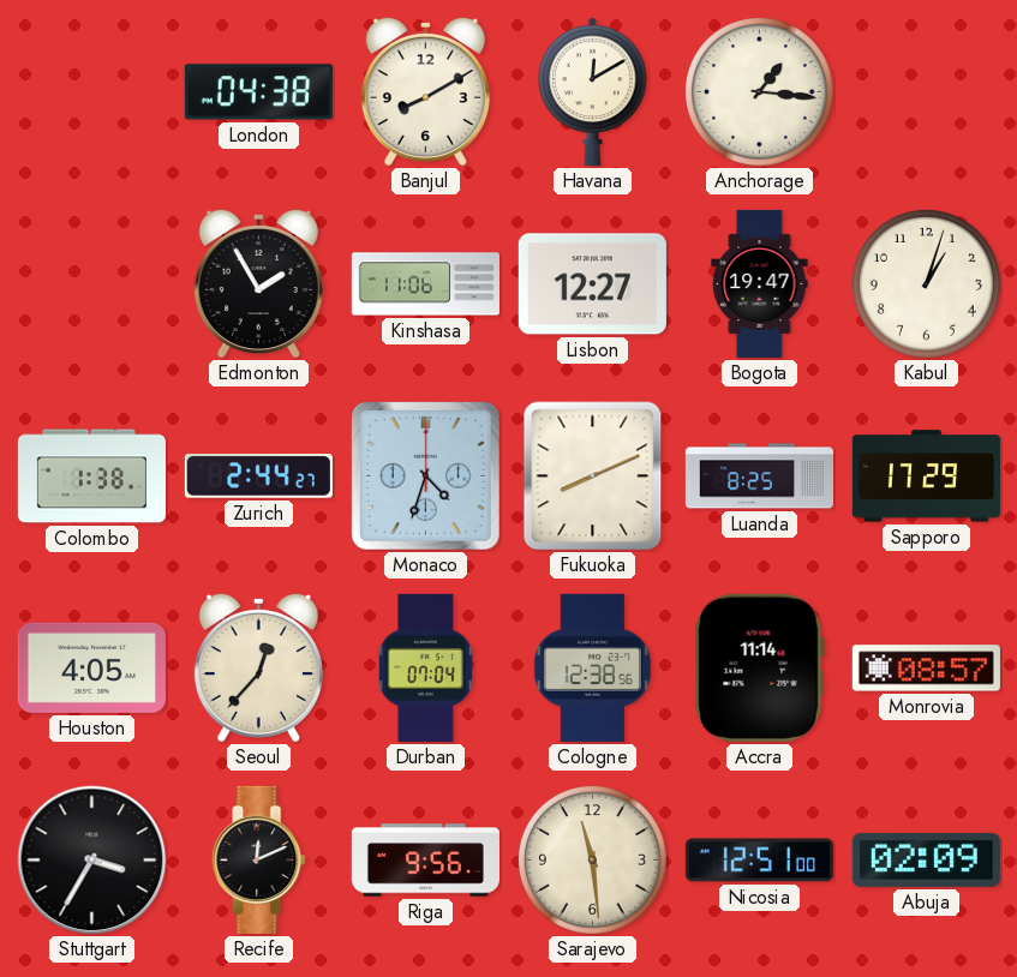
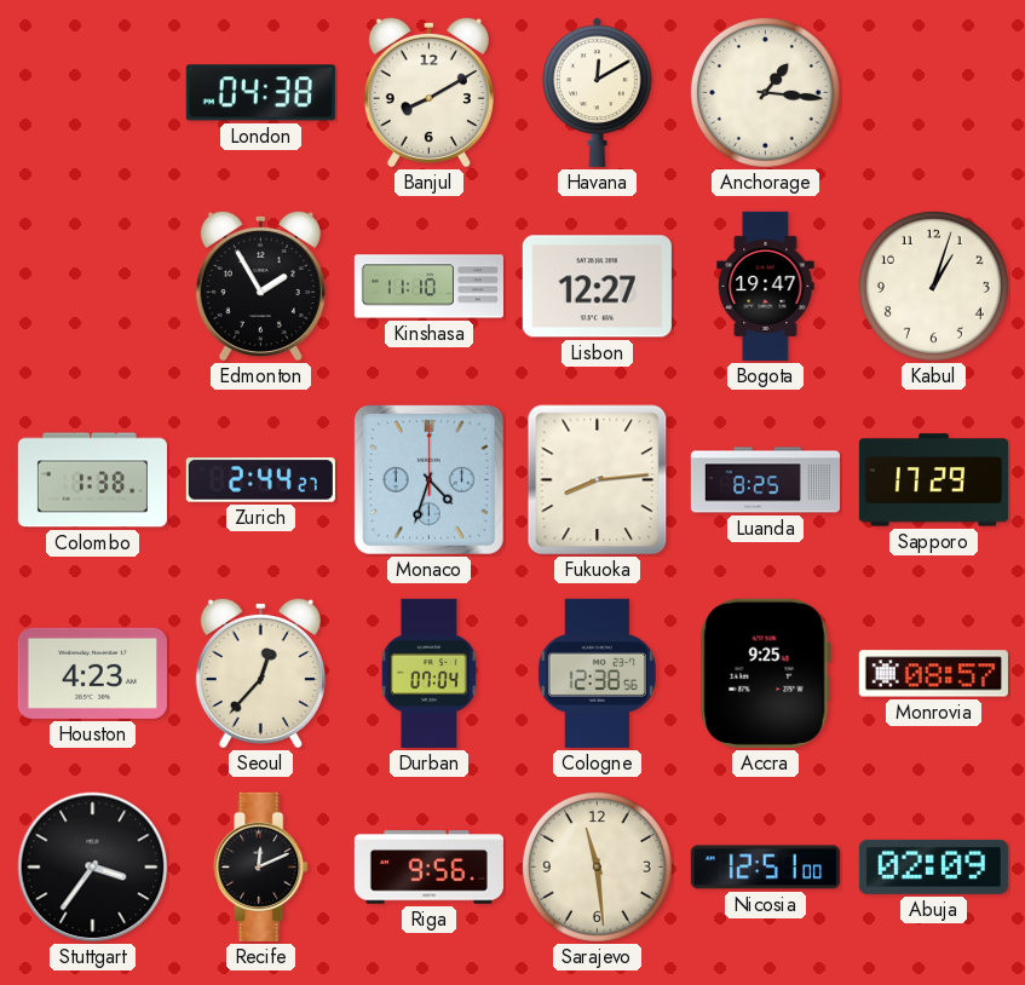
Kinshasa: 11:06 -> 11:10
Fukuoka: 8:11 -> 8:14
Houston: 4:05 -> 4:23
Accra: 11:14 -> 9:25
Stuttgart: 3:35 -> 3:36
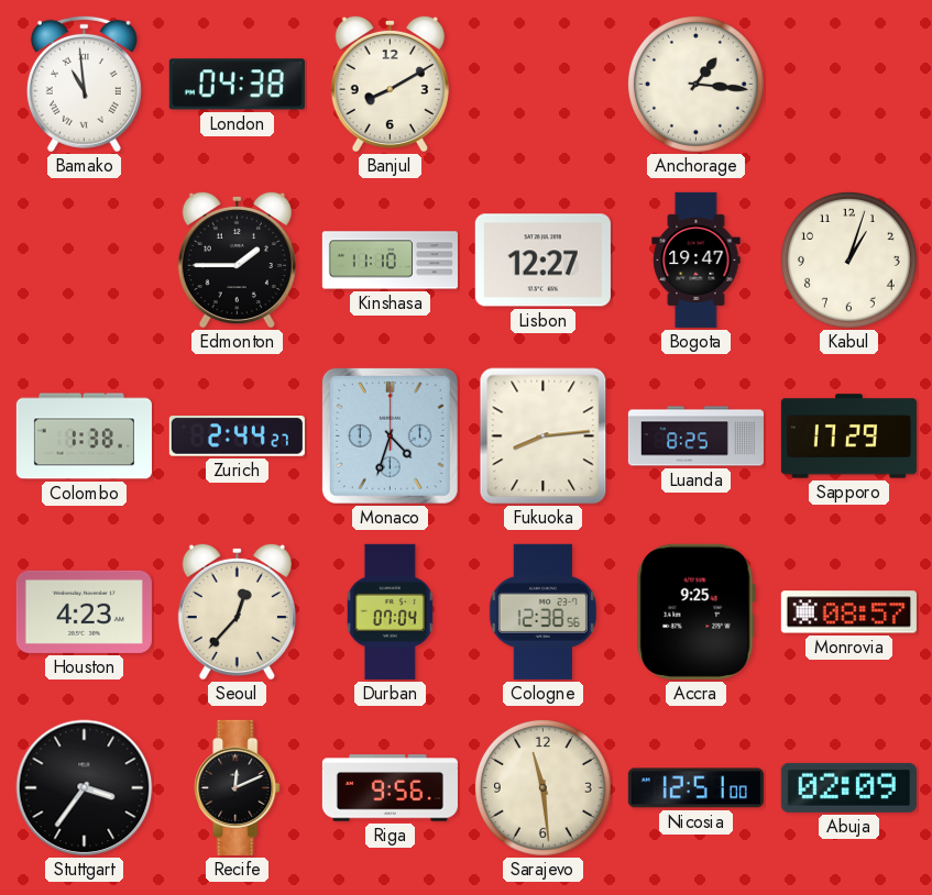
Bamako: none -> 10:59
Havana: 12:10 -> none
Edmonton: 1:55 -> 1:45
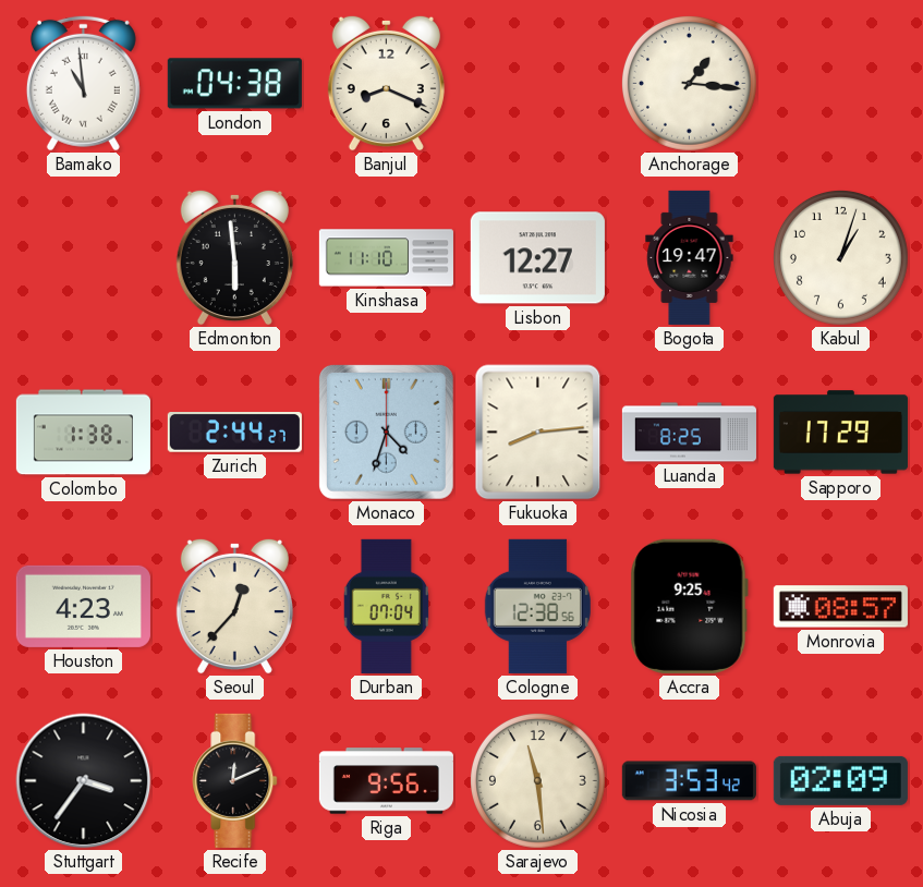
Banjul: 8:10 -> 8:19
Edmonton: 1:45 -> 5:59
Nicosia: 12:51 -> 3:53
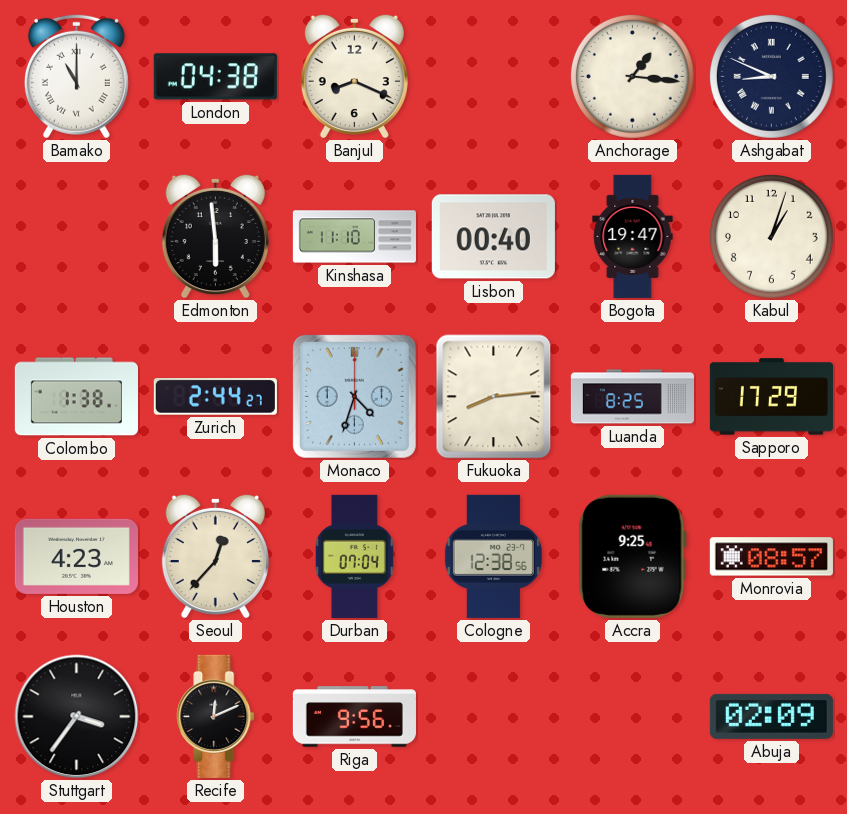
Bamako: 10:59 -> 11:00
Ashgabat: none -> 8:49
Lisbon: 12:27 -> 00:40
Sarajevo: 11:29 -> none
Nicosia: 3:53 -> none
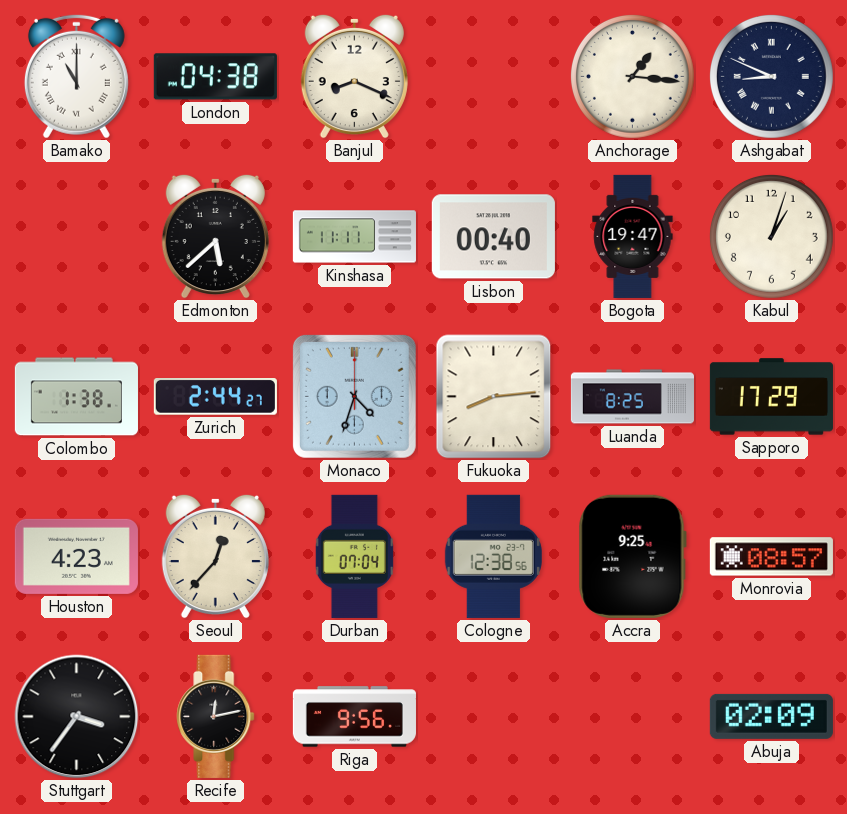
Edmonton: 5:59 -> 5:38
Kinshasa: 11:10 -> 11:11
Recife: 12:11 -> 12:13
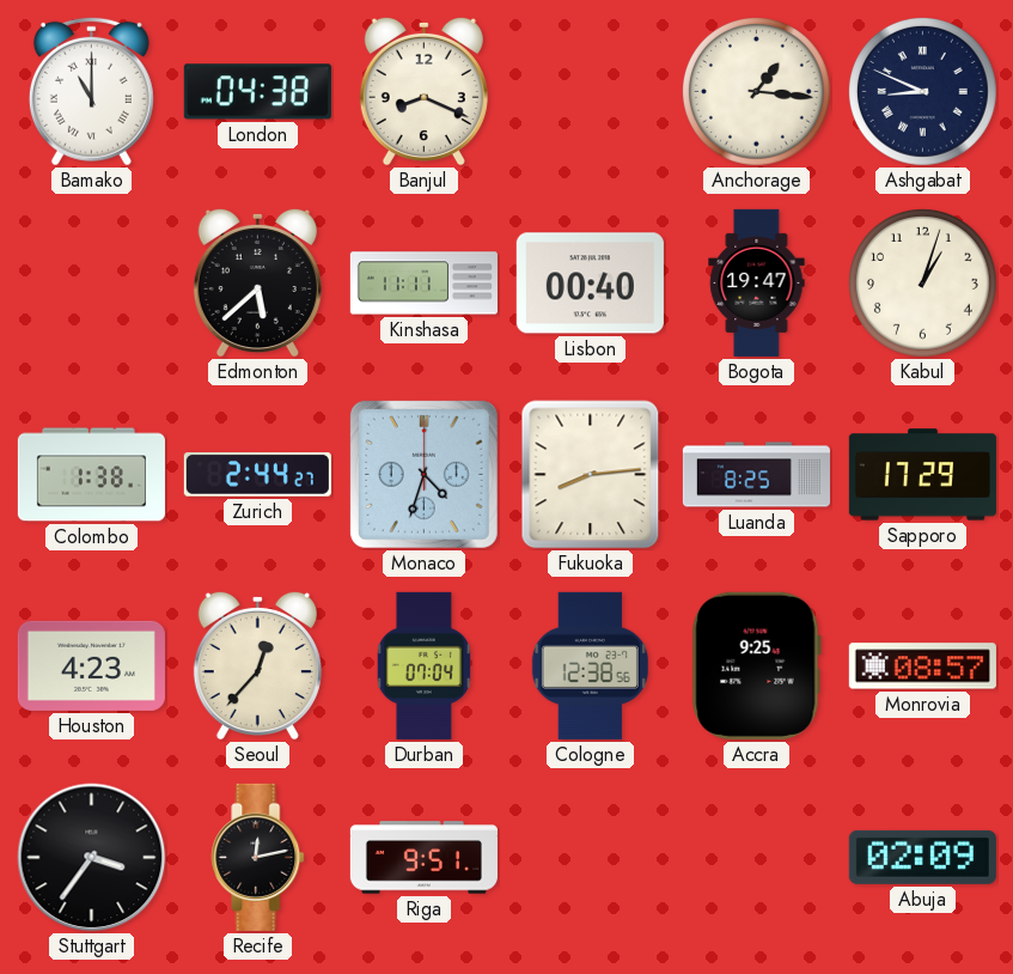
Riga: 9:56 -> 9:51
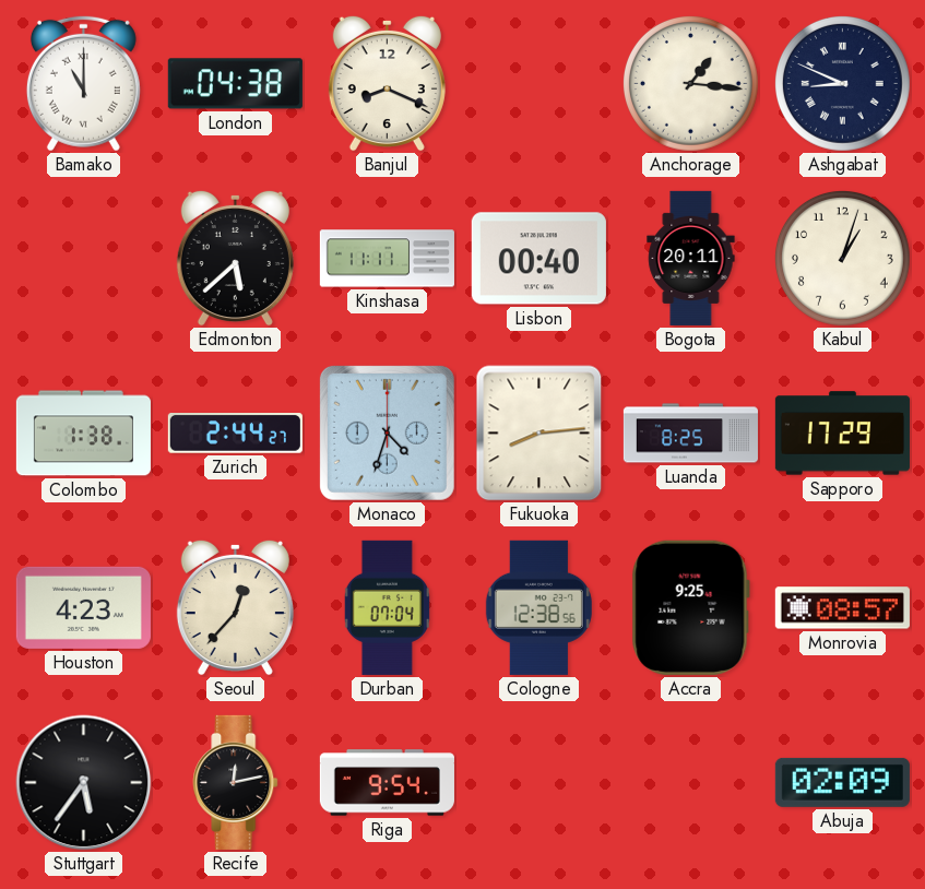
Bogota: 19:47 -> 20:11
Stuttgart: 3:36 -> 5:36
Riga: 9:51 -> 9:54
